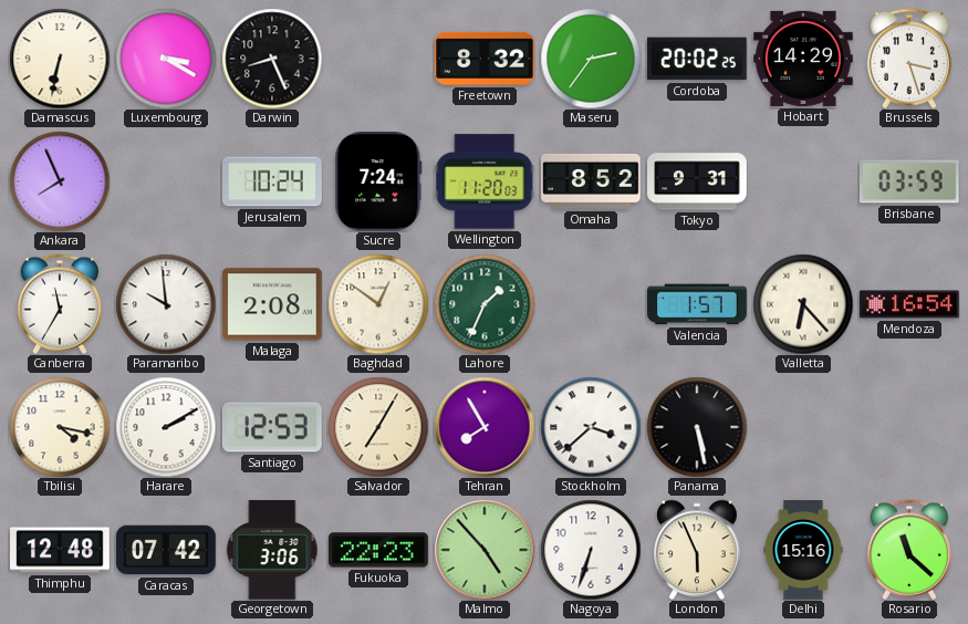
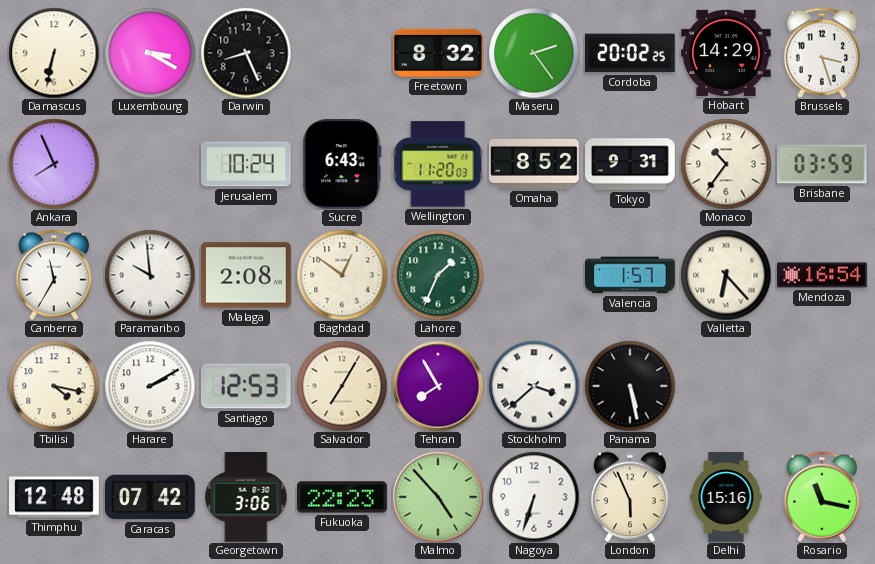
Maseru: 2:36 -> 2:24
Sucre: 7:24 -> 6:43
Monaco: none -> 10:36
Rosario: 11:22 -> 11:17
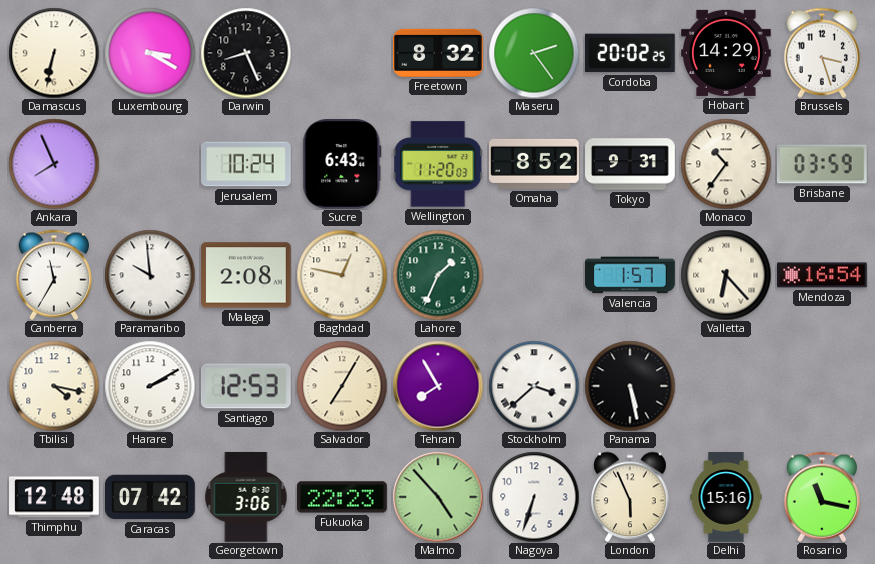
Baghdad: 12:51 -> 12:47
